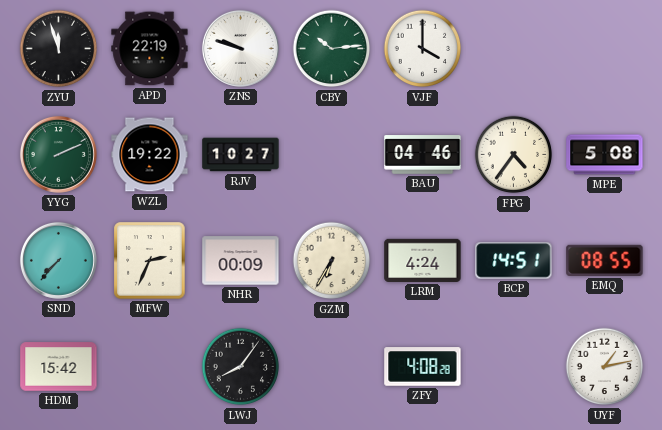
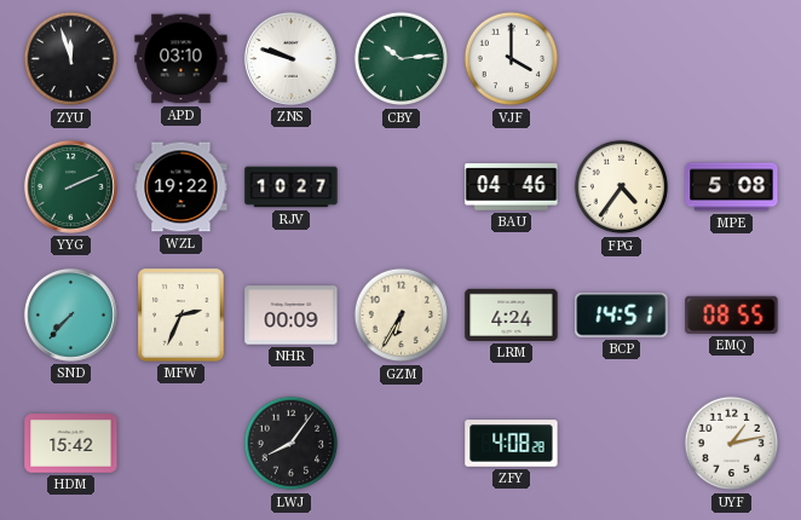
APD: 22:19 -> 03:10
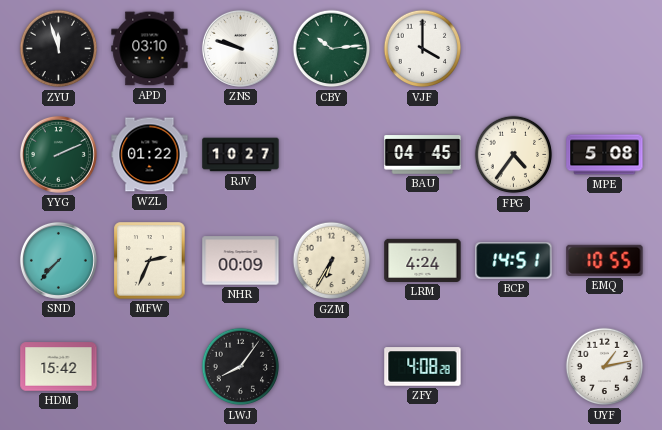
WZL: 19:22 -> 01:22
BAU: 04:46 -> 04:45
EMQ: 08:55 -> 10:55
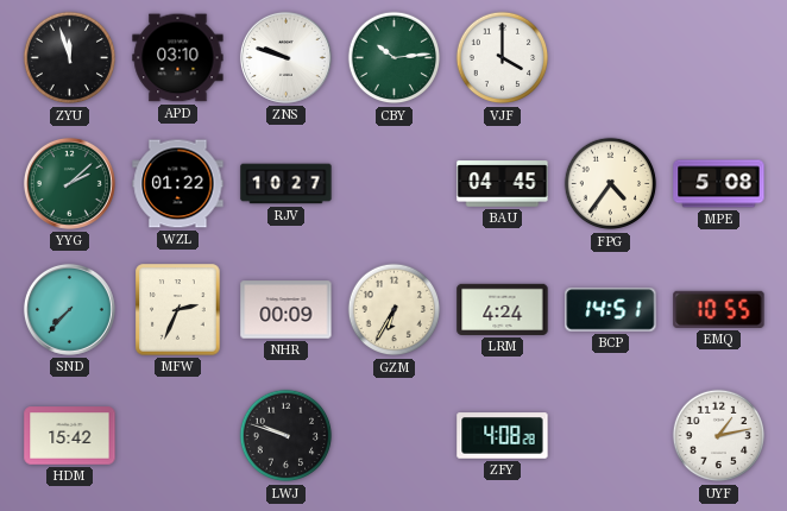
YYG: 2:11 -> 2:08
LWJ: 8:06 -> 9:48
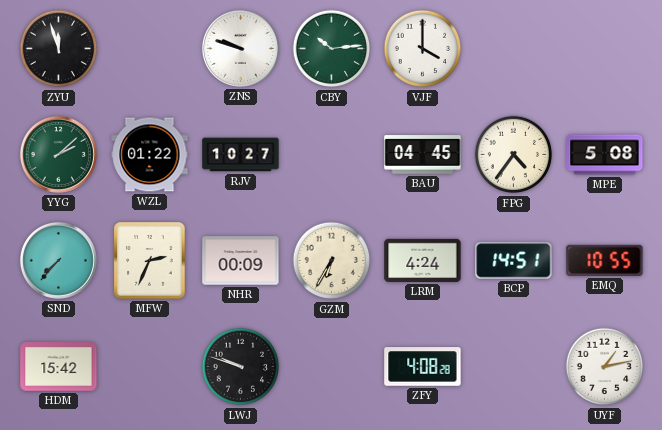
APD: 03:10 -> none
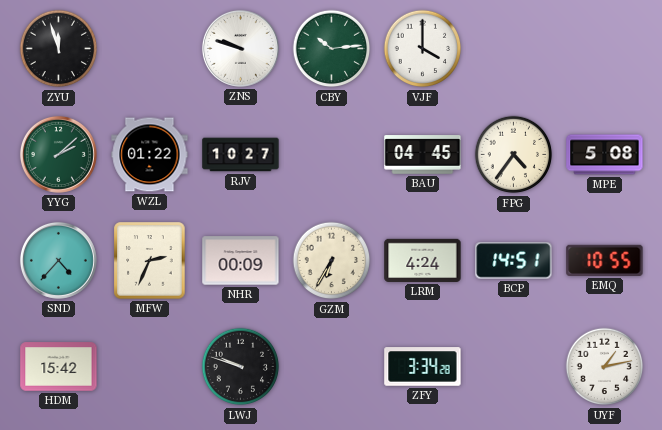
SND: 7:37 -> 4:37
ZFY: 4:08 -> 3:34
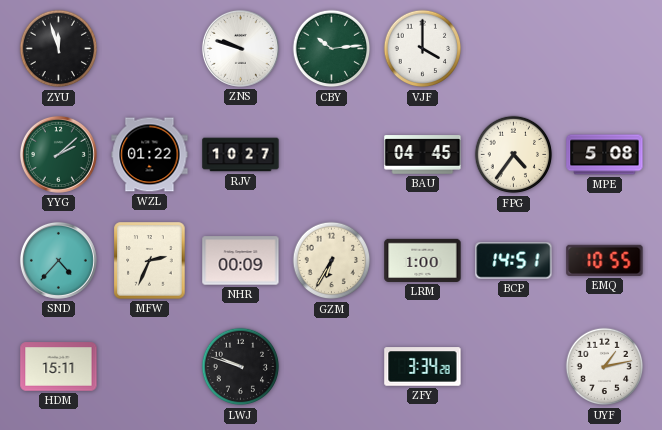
LRM: 4:24 -> 1:00
HDM: 15:42 -> 15:11
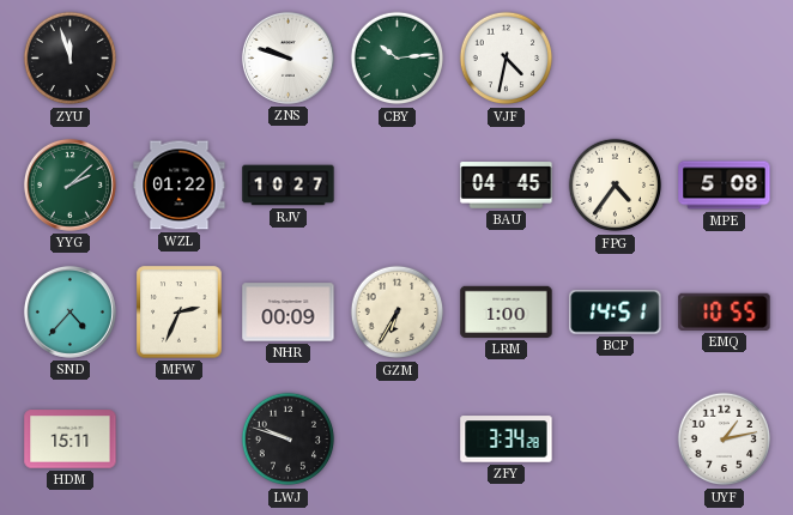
VJF: 4:00 -> 4:32
